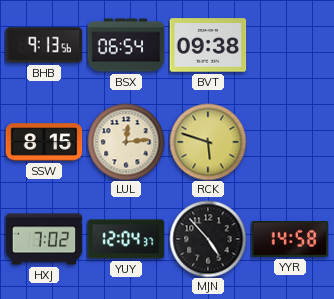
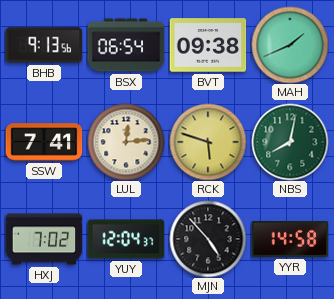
MAH: none -> 1:41
SSW: 8:15 -> 7:41
NBS: none -> 8:02
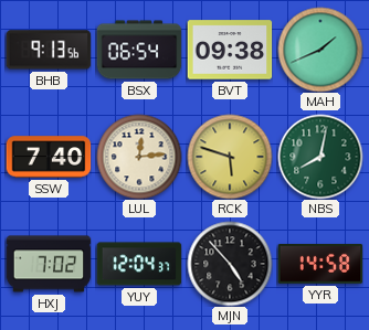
SSW: 7:41 -> 7:40
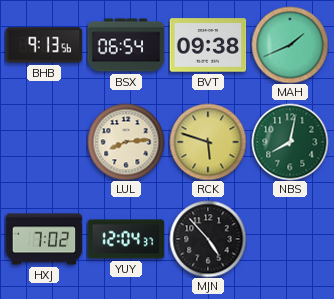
SSW: 7:40 -> none
LUL: 12:14 -> 8:14
YYR: 14:58 -> none
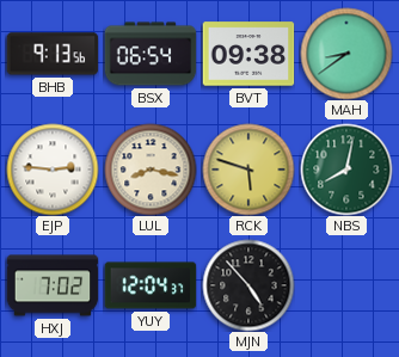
MAH: 1:41 -> 8:39
EJP: none -> 2:46
LUL: 8:14 -> 8:17
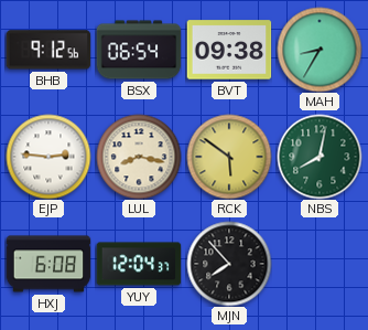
BHB: 9:13 -> 9:12
MAH: 8:39 -> 8:35
RCK: 5:48 -> 5:51
HXJ: 7:02 -> 6:08
MJN: 4:53 -> 7:53
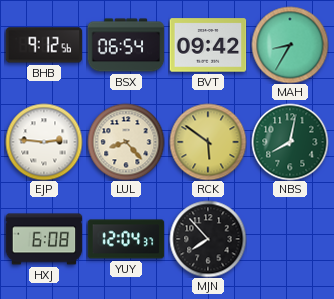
BVT: 09:38 -> 09:42
LUL: 8:17 -> 8:23
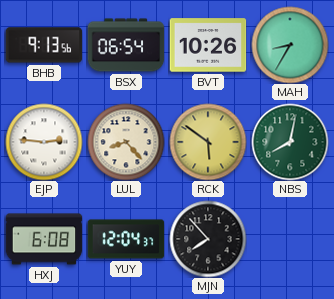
BHB: 9:12 -> 9:13
BVT: 09:42 -> 10:26
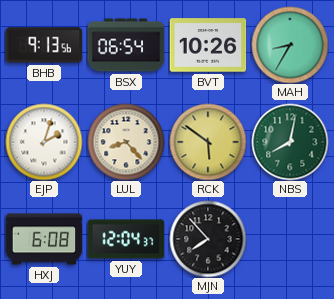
EJP: 2:46 -> 2:03
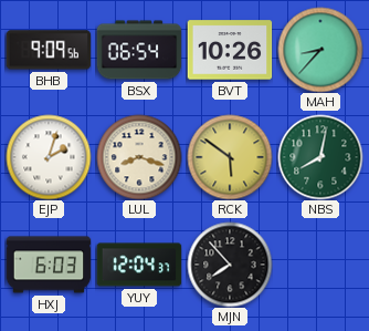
BHB: 9:13 -> 9:09
MAH: 8:35 -> 8:37
LUL: 8:23 -> 8:18
HXJ: 6:08 -> 6:03
